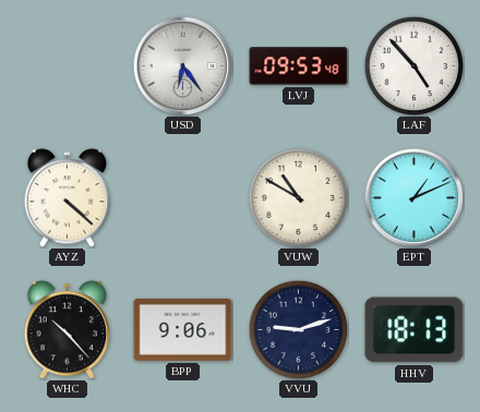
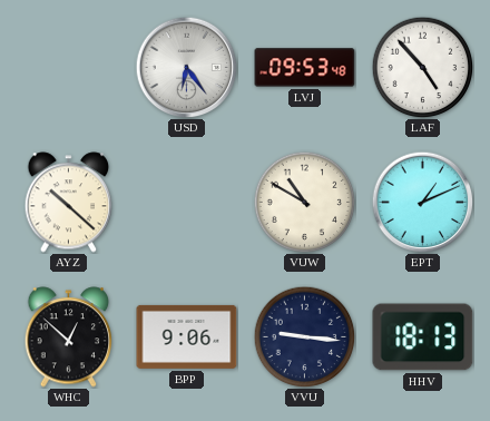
AYZ: 4:22 -> 10:22
WHC: 10:23 -> 12:52
VVU: 9:12 -> 9:16
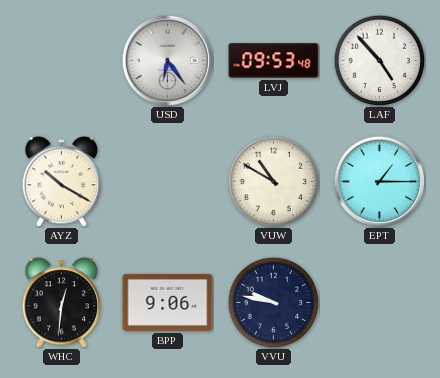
AYZ: 10:22 -> 10:20
EPT: 1:11 -> 1:15
WHC: 12:52 -> 12:31
VVU: 9:16 -> 9:47
HHV: 18:13 -> none
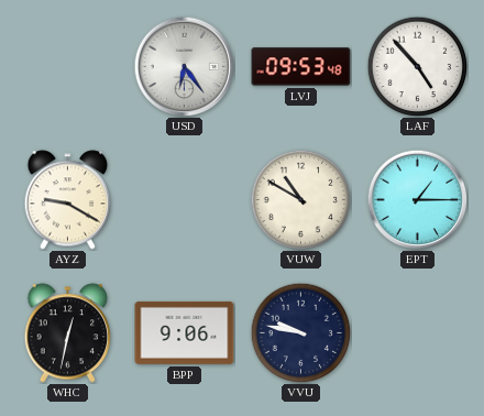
AYZ: 10:20 -> 9:20
WHC: 12:31 -> 12:32
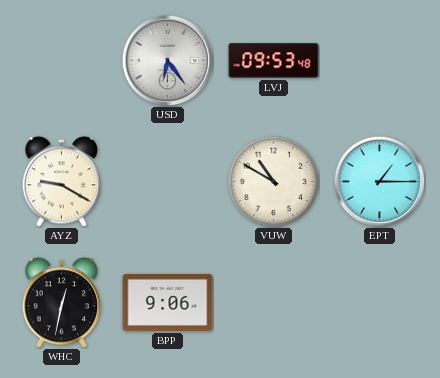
LAF: 4:53 -> none
VVU: 9:47 -> none
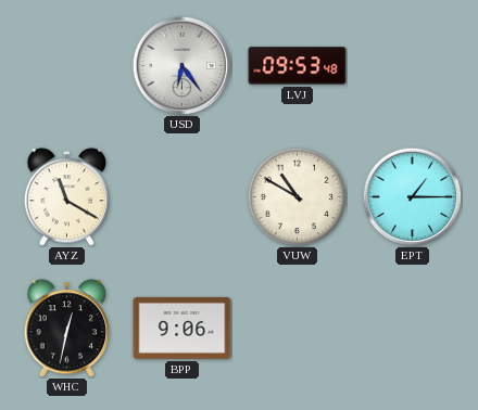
AYZ: 9:20 -> 11:20
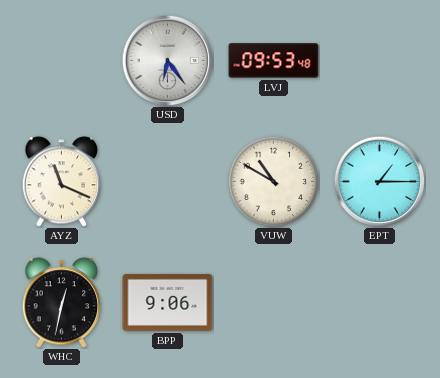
AYZ: 11:20 -> 11:19
